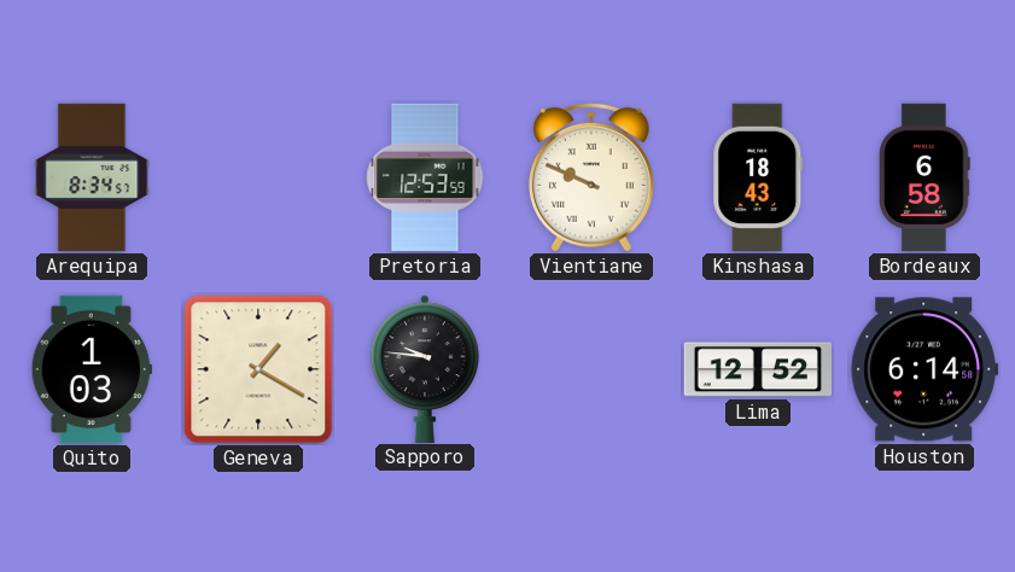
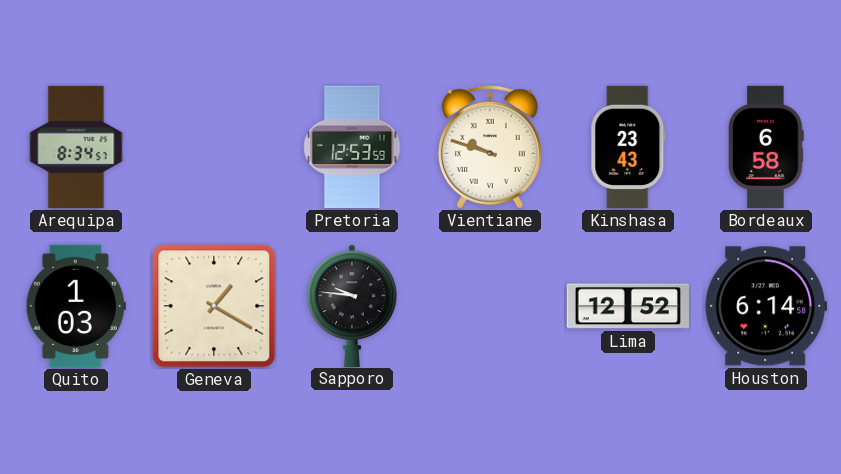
Vientiane: 9:49 -> 9:48
Kinshasa: 18:43 -> 23:43
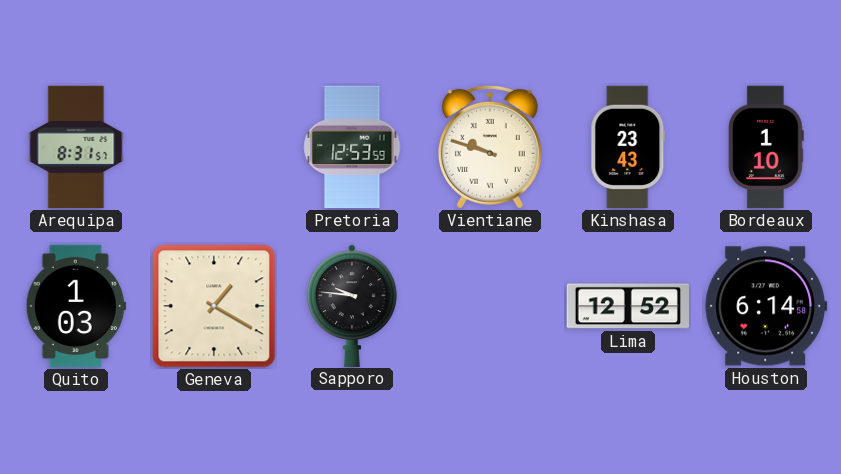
Arequipa: 8:34 -> 8:31
Bordeaux: 6:58 -> 1:10
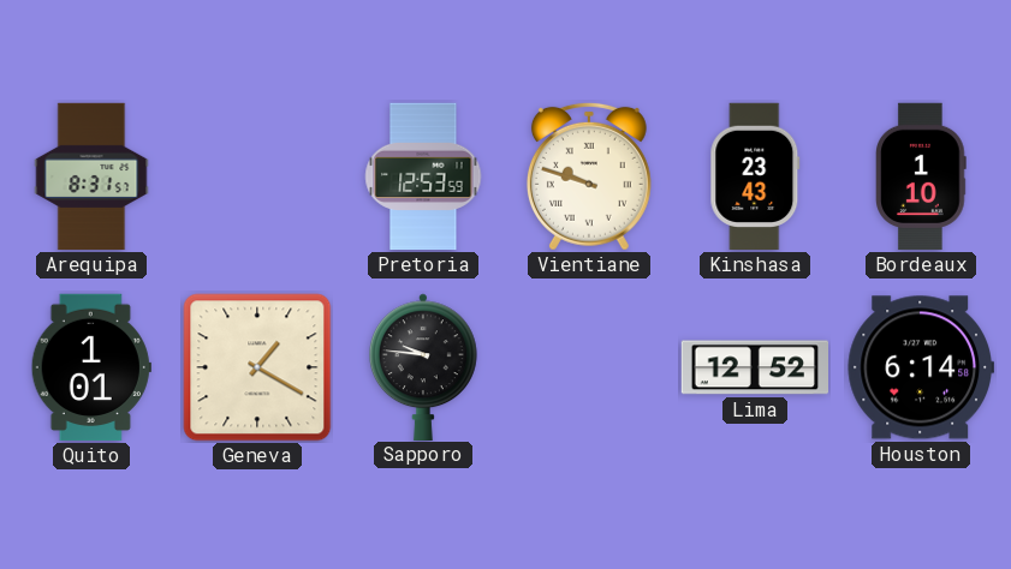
Quito: 1:03 -> 1:01
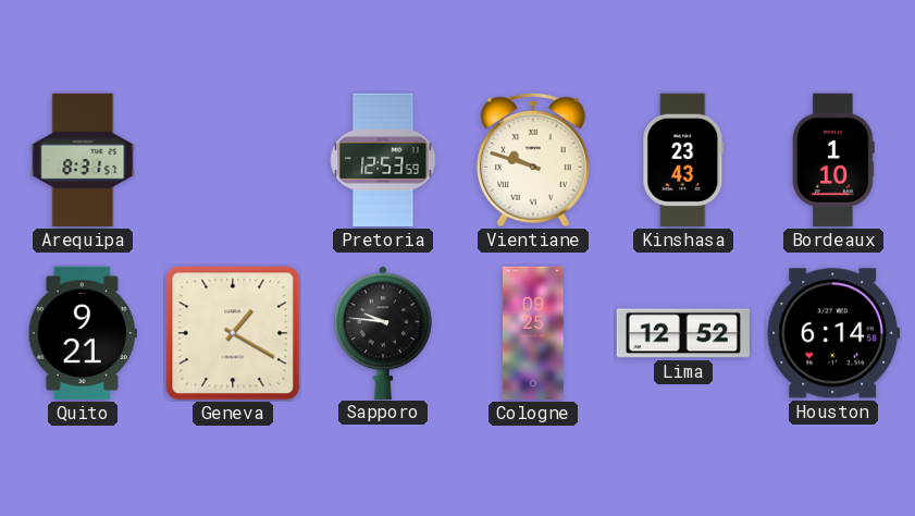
Quito: 1:01 -> 9:21
Cologne: none -> 09:25
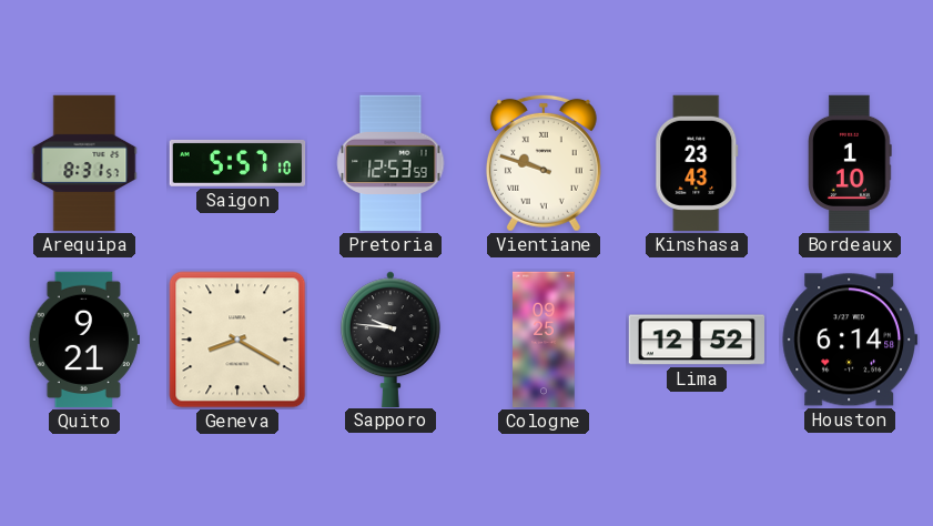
Saigon: none -> 5:57
Geneva: 1:20 -> 8:20
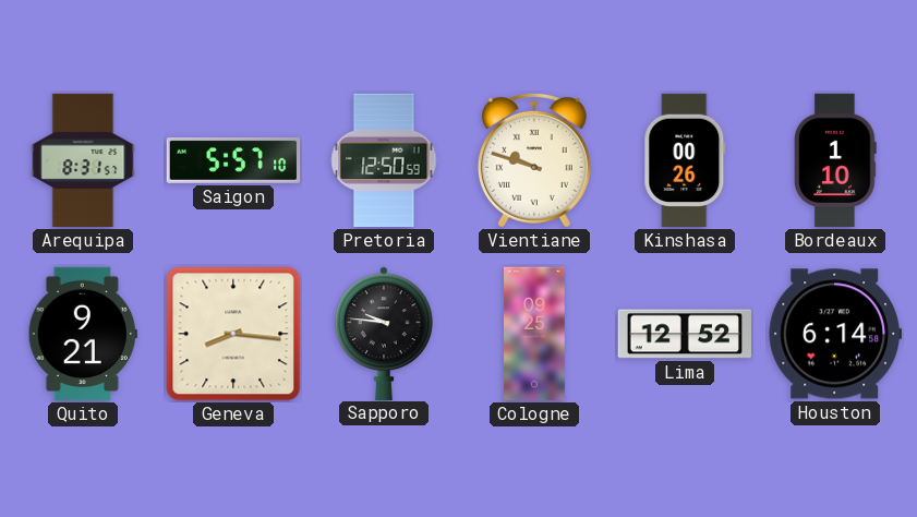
Pretoria: 12:53 -> 12:50
Kinshasa: 23:43 -> 00:26
Geneva: 8:20 -> 8:16
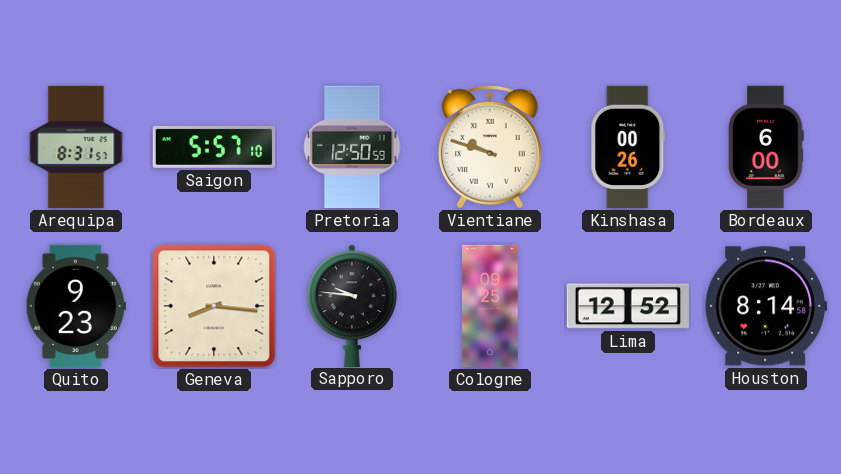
Bordeaux: 1:10 -> 6:00
Quito: 9:21 -> 9:23
Houston: 6:14 -> 8:14
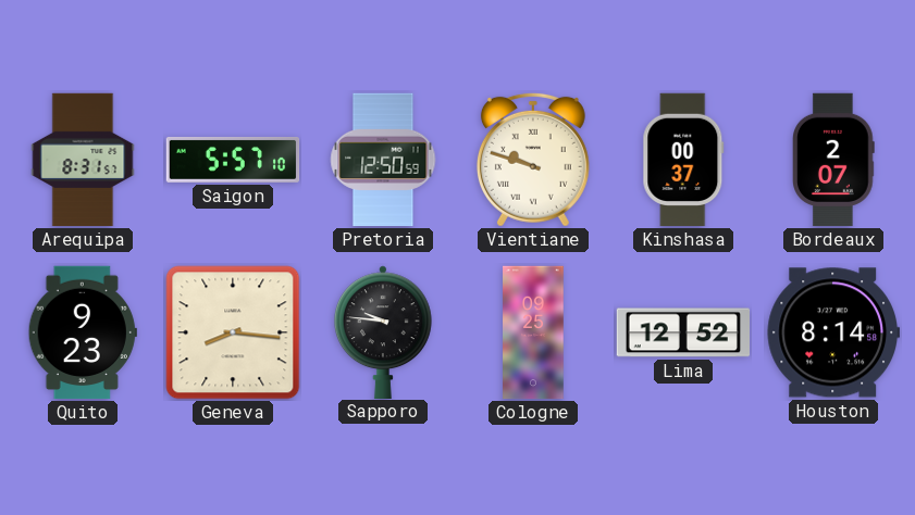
Kinshasa: 00:26 -> 00:37
Bordeaux: 6:00 -> 2:07
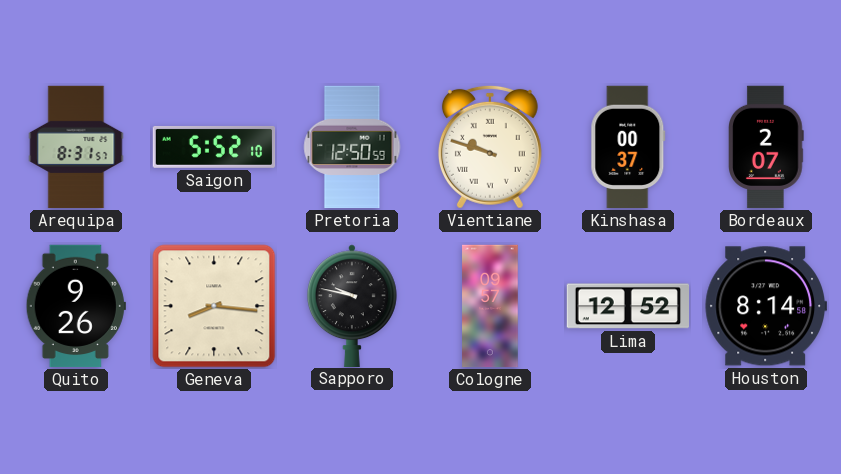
Saigon: 5:57 -> 5:52
Quito: 9:23 -> 9:26
Sapporo: 9:46 -> 9:47
Cologne: 09:25 -> 09:57
